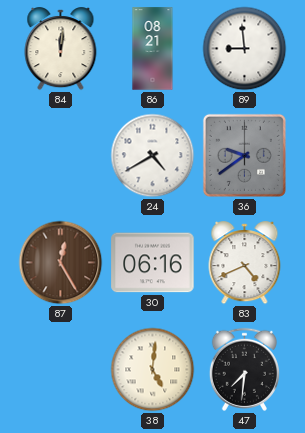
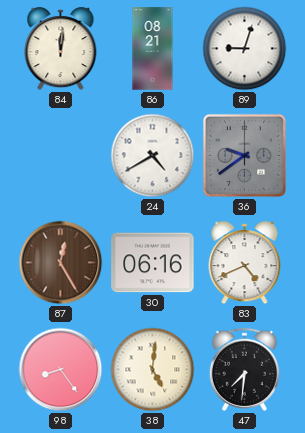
89: 8:59 -> 9:03
98: none -> 8:24
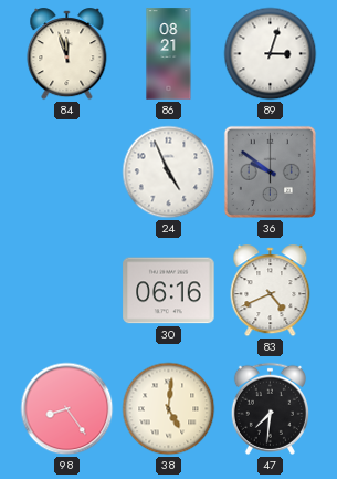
84: 12:01 -> 11:57
89: 9:03 -> 3:03
24: 4:40 -> 4:56
36: 9:39 -> 9:51
87: 12:25 -> none
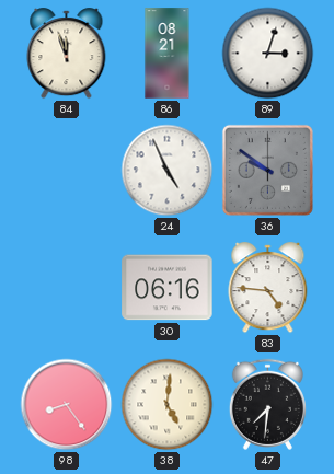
83: 4:41 -> 4:46
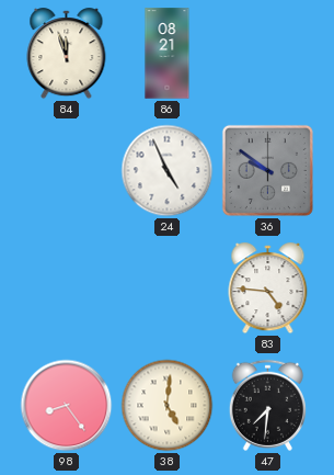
89: 3:03 -> none
30: 06:16 -> none
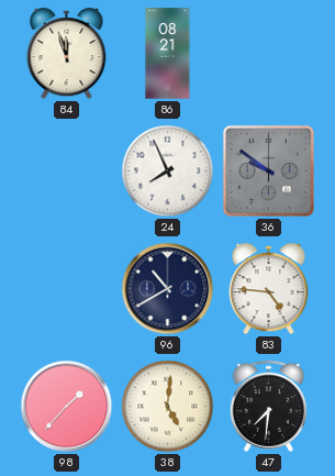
24: 4:56 -> 7:56
96: none -> 10:40
98: 8:24 -> 1:37
